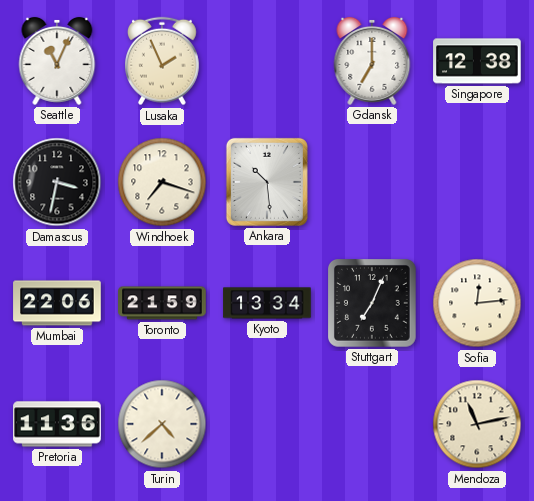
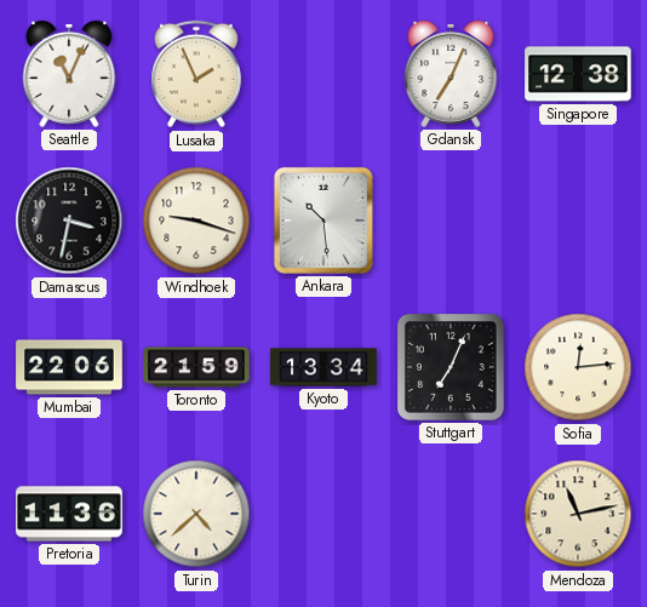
Gdansk: 7:00 -> 7:04
Windhoek: 7:18 -> 9:18
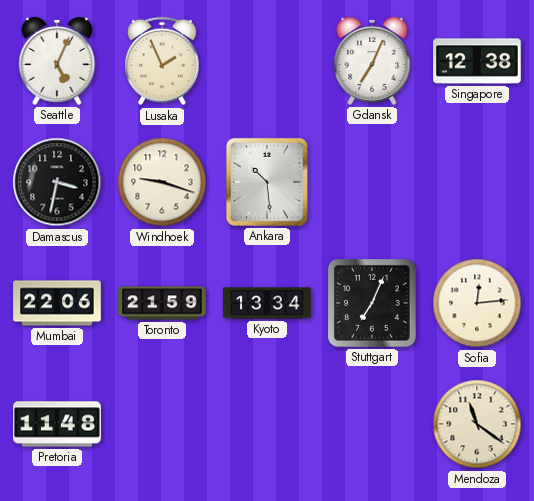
Seattle: 11:04 -> 5:04
Pretoria: 11:36 -> 11:48
Turin: 4:38 -> none
Mendoza: 11:13 -> 11:21
